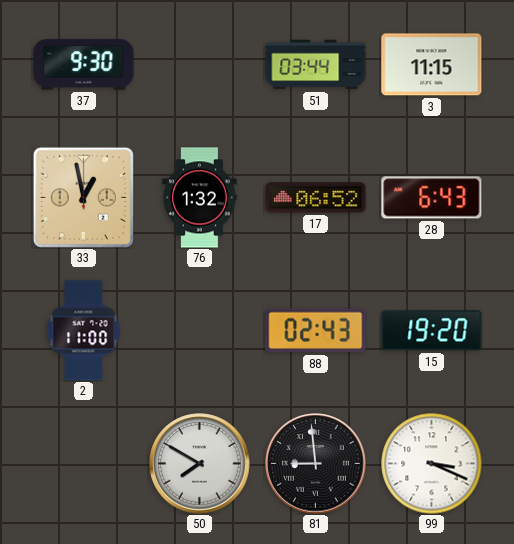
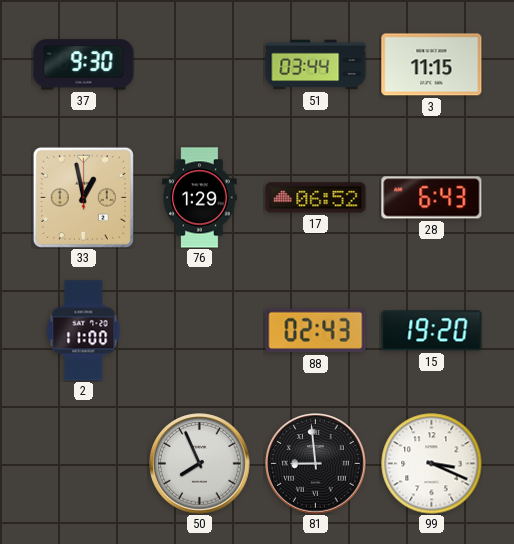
76: 1:32 -> 1:29
50: 7:50 -> 7:56
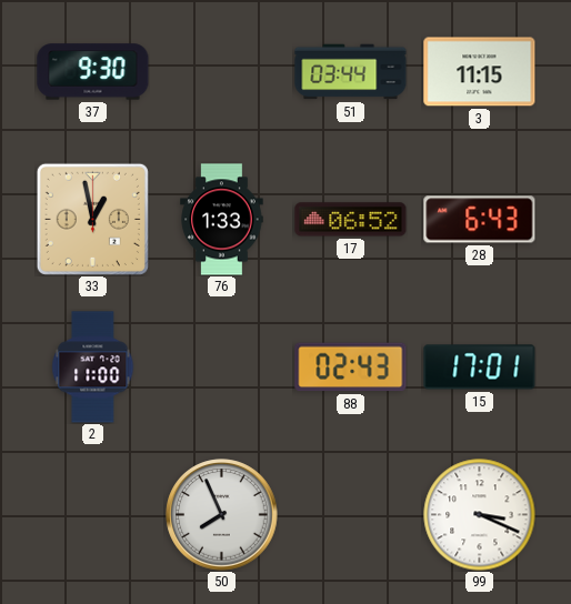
76: 1:29 -> 1:33
15: 19:20 -> 17:01
81: 8:59 -> none
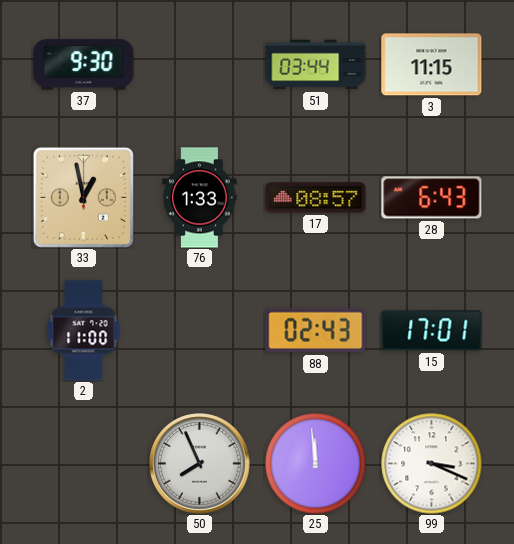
17: 06:52 -> 08:57
25: none -> 11:59
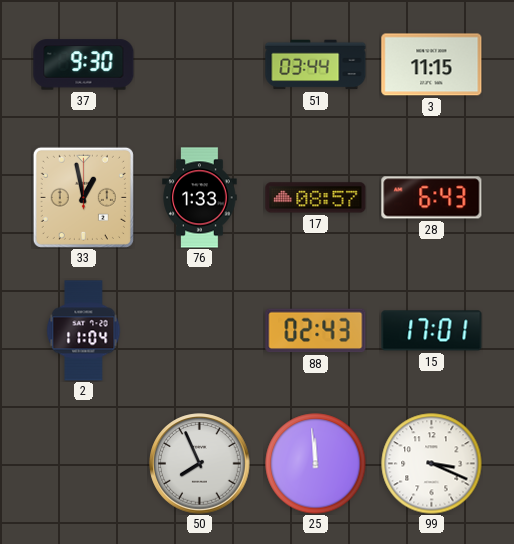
2: 11:00 -> 11:04
